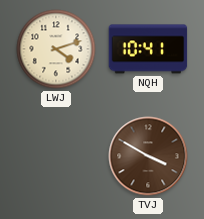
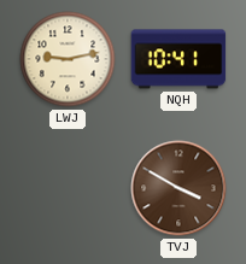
LWJ: 4:12 -> 9:13
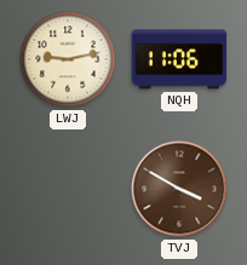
NQH: 10:41 -> 11:06
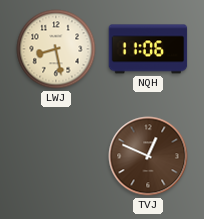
LWJ: 9:13 -> 8:28
TVJ: 3:50 -> 12:49
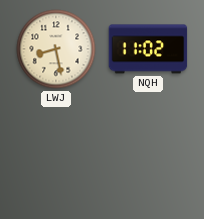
NQH: 11:06 -> 11:02
TVJ: 12:49 -> none
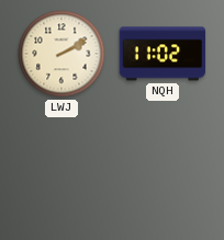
LWJ: 8:28 -> 2:10
